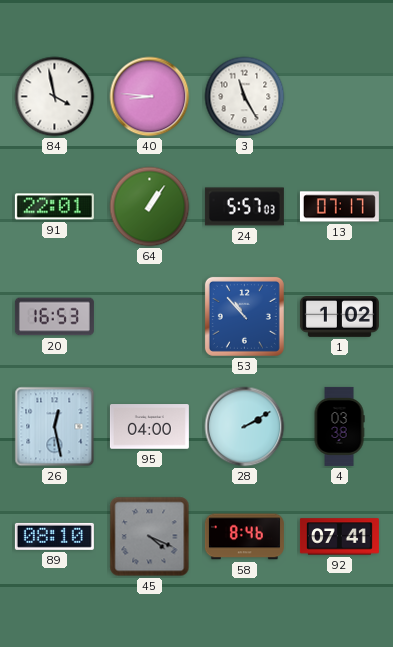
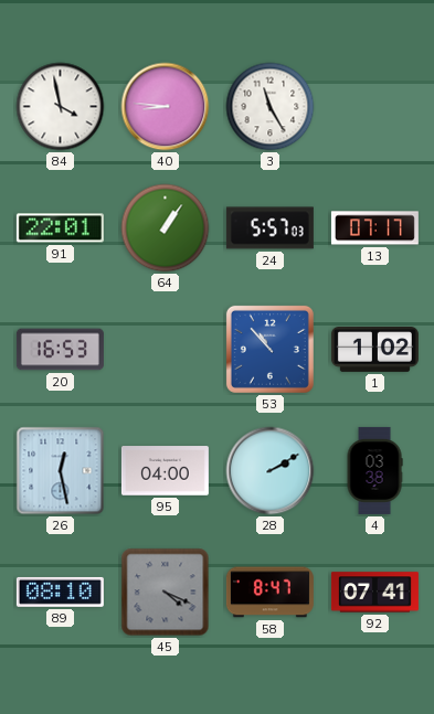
58: 8:46 -> 8:47
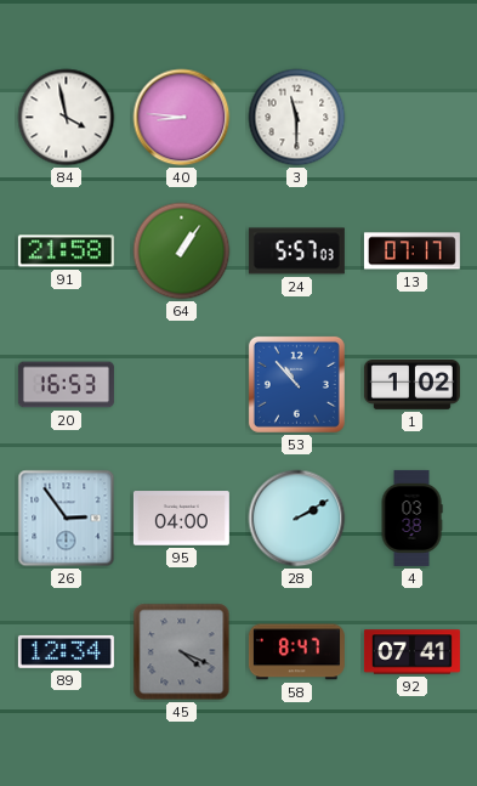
3: 11:25 -> 11:30
91: 22:01 -> 21:58
26: 12:28 -> 2:54
89: 08:10 -> 12:34
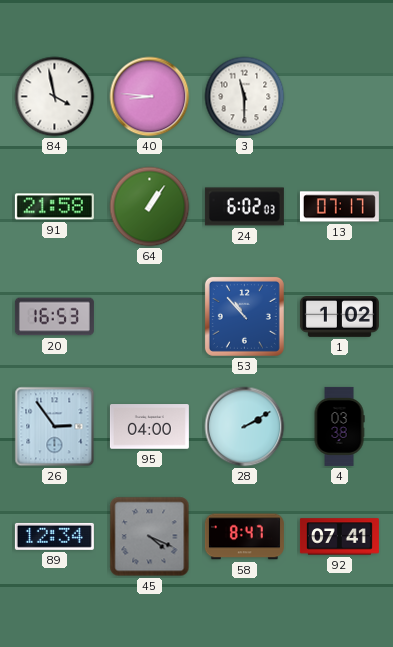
24: 5:57 -> 6:02
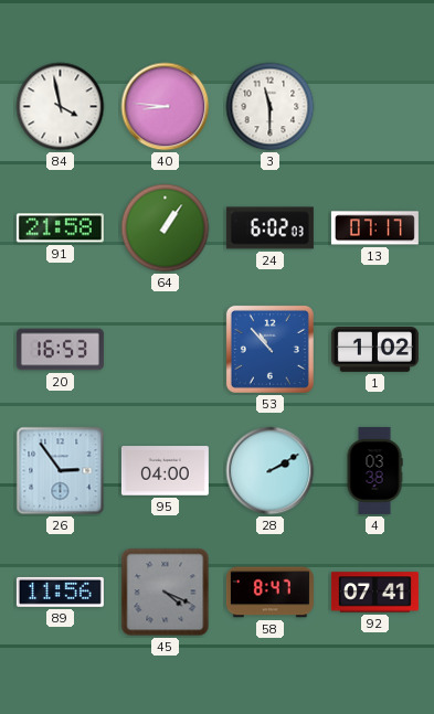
89: 12:34 -> 11:56
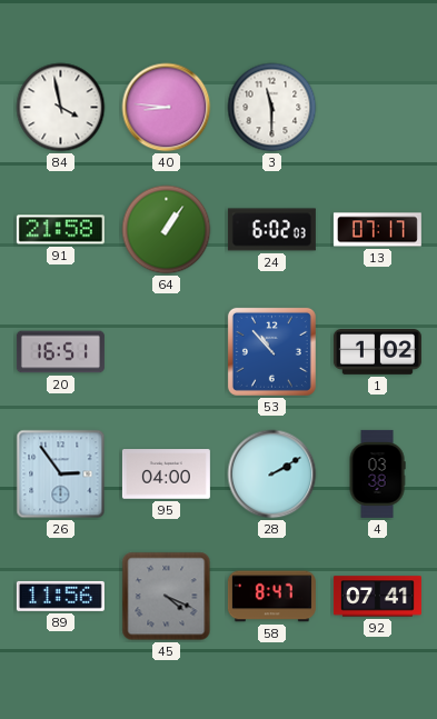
20: 16:53 -> 16:51
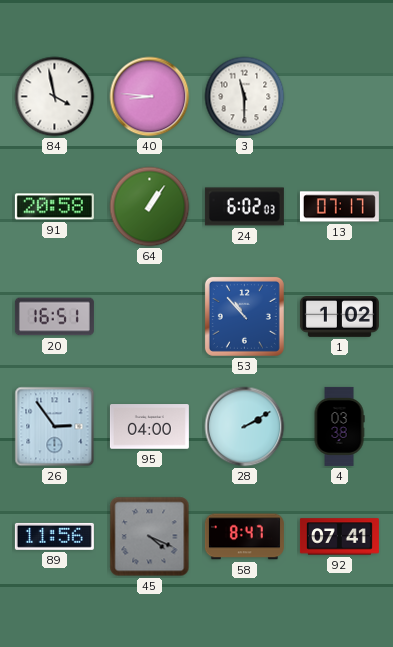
91: 21:58 -> 20:58
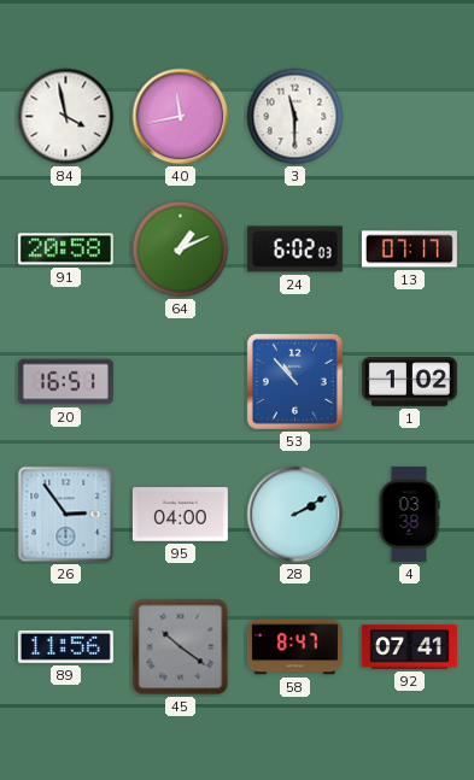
40: 8:46 -> 11:43
64: 1:06 -> 1:11
45: 4:19 -> 10:21
